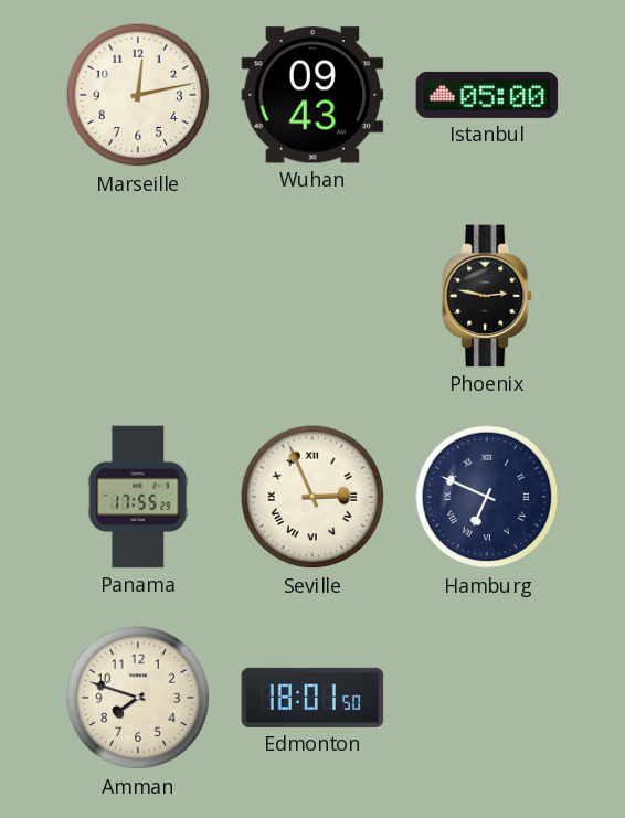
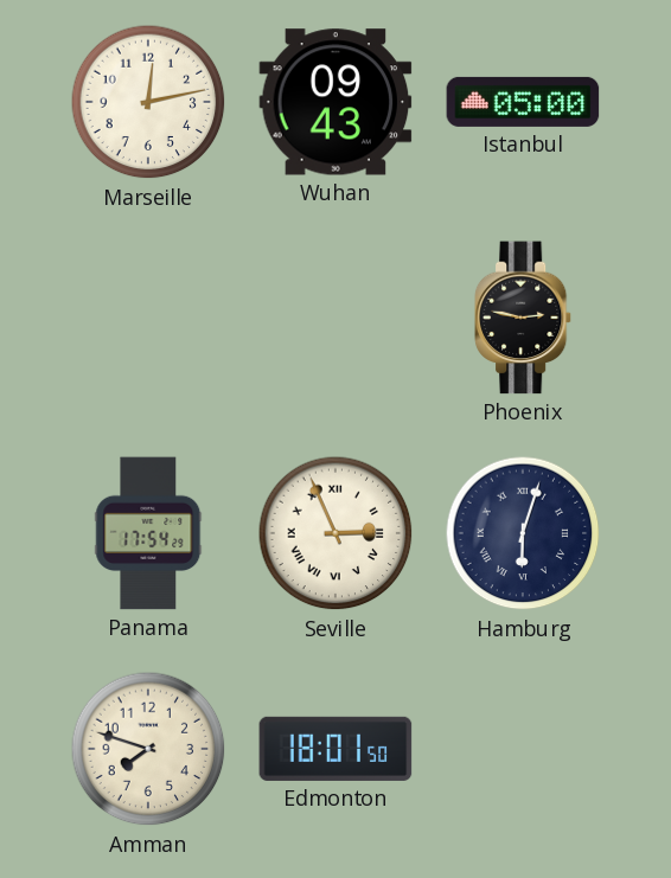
Panama: 17:55 -> 17:54
Hamburg: 6:49 -> 6:03
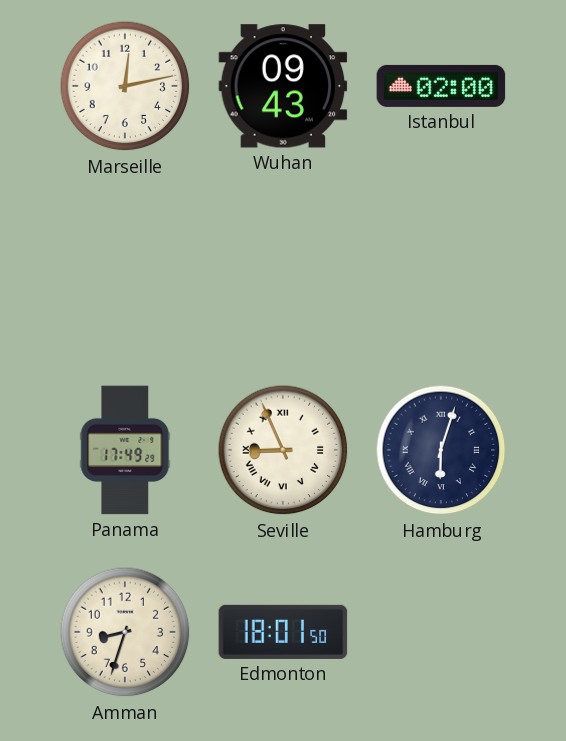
Istanbul: 05:00 -> 02:00
Phoenix: 2:47 -> none
Panama: 17:54 -> 17:49
Seville: 2:56 -> 8:56
Amman: 7:48 -> 8:33
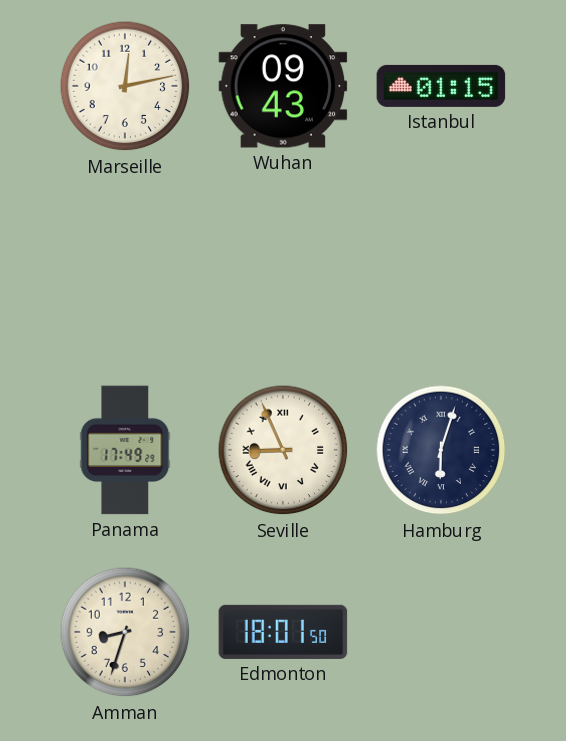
Istanbul: 02:00 -> 01:15
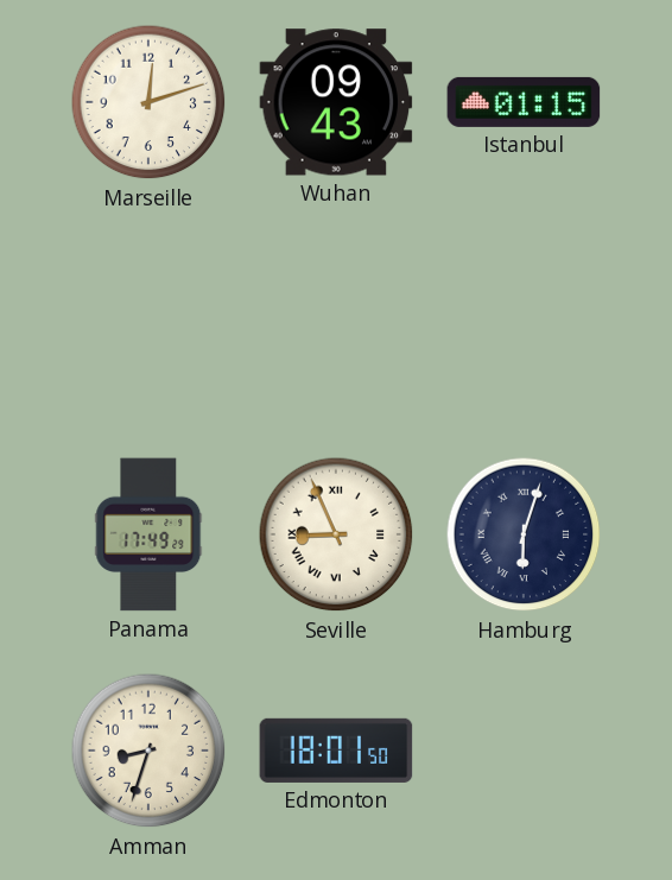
Marseille: 12:13 -> 12:12
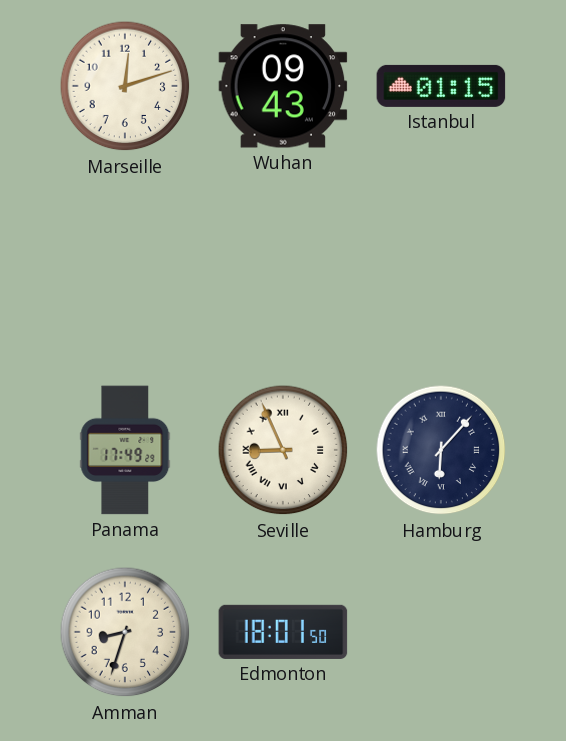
Hamburg: 6:03 -> 6:07
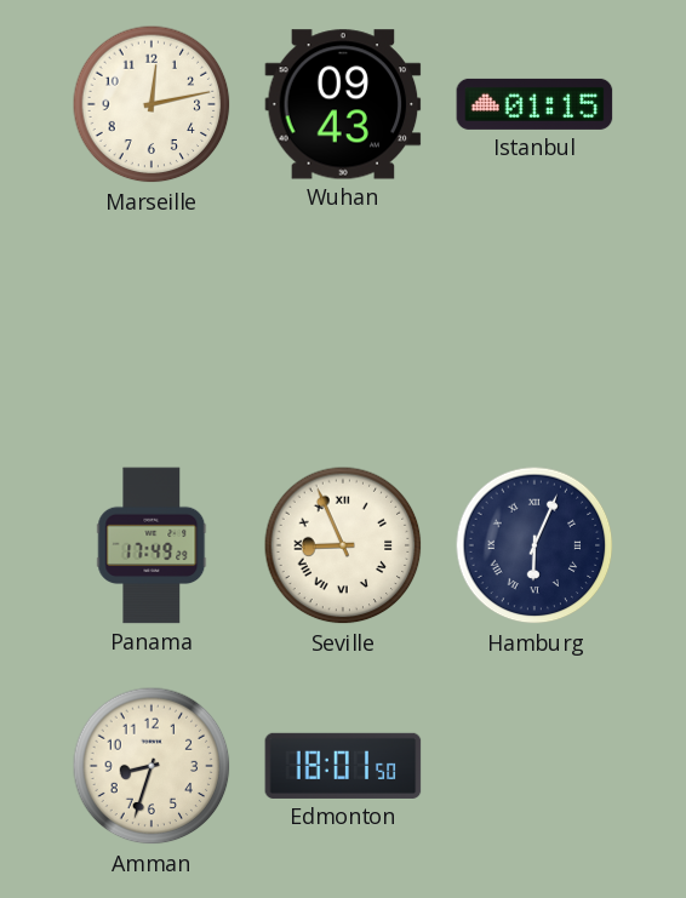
Marseille: 12:12 -> 12:13
Hamburg: 6:07 -> 6:04
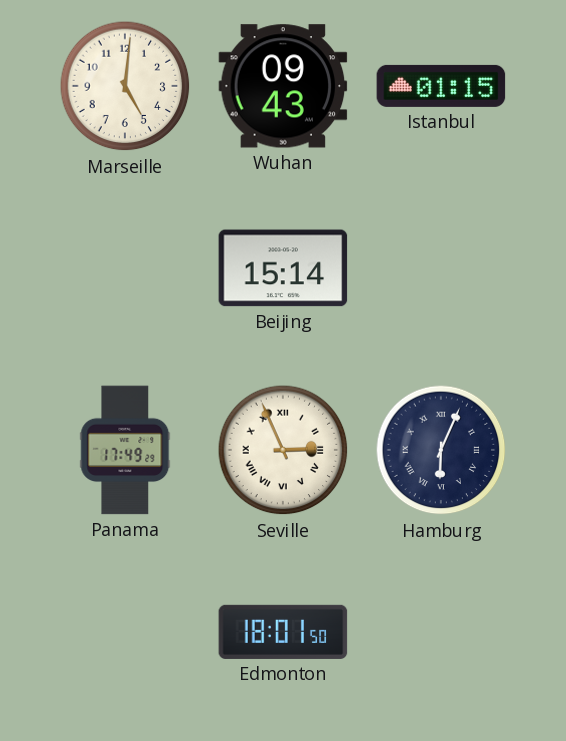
Marseille: 12:13 -> 5:01
Beijing: none -> 15:14
Seville: 8:56 -> 2:56
Amman: 8:33 -> none
